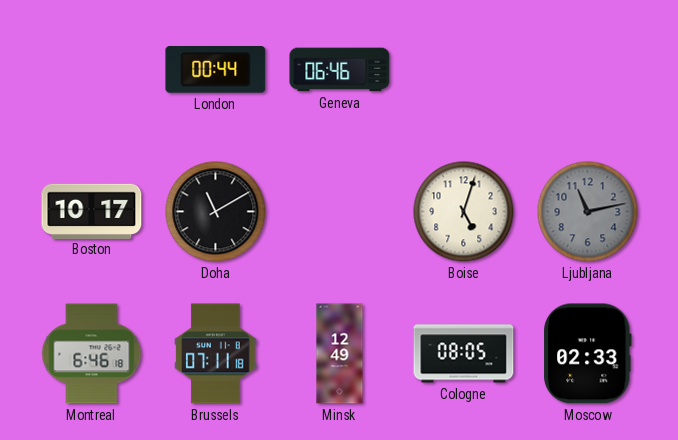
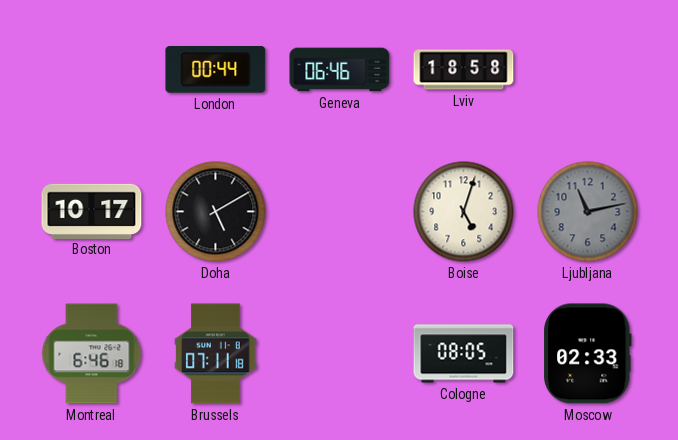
Lviv: none -> 18:58
Doha: 11:10 -> 5:10
Minsk: 12:49 -> none
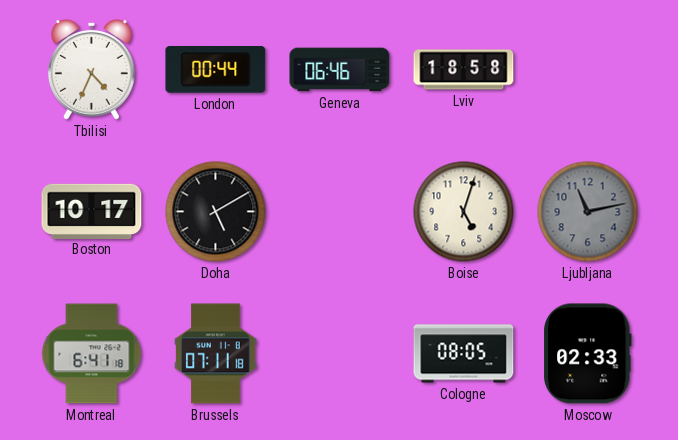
Tbilisi: none -> 4:34
Montreal: 6:46 -> 6:41
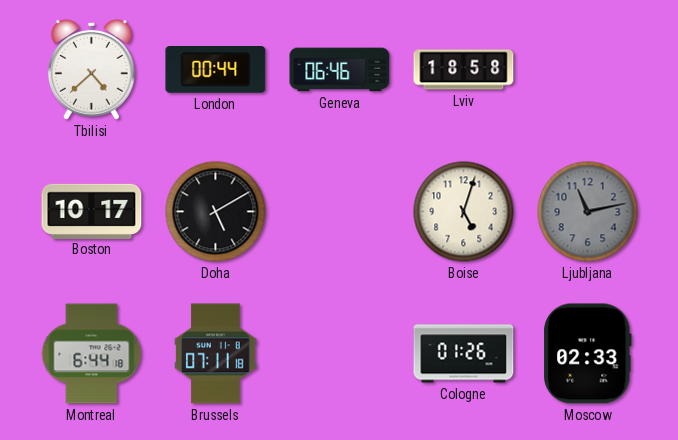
Tbilisi: 4:34 -> 4:38
Montreal: 6:41 -> 6:44
Cologne: 08:05 -> 01:26
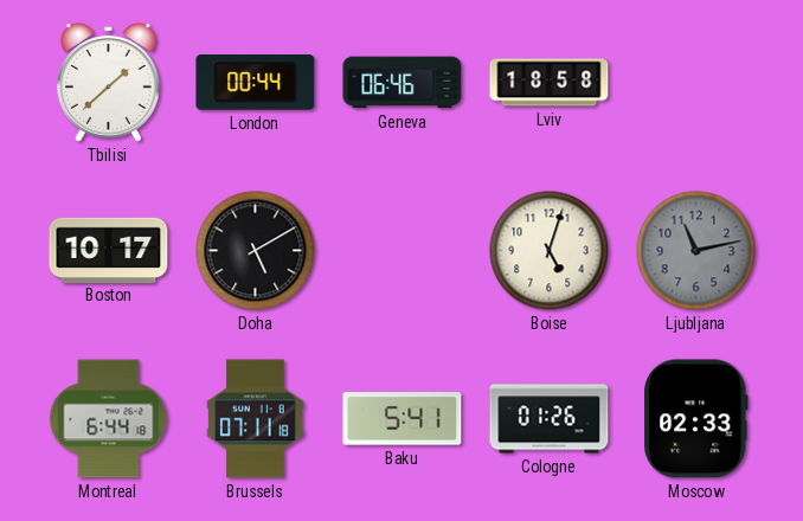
Tbilisi: 4:38 -> 1:38
Baku: none -> 5:41
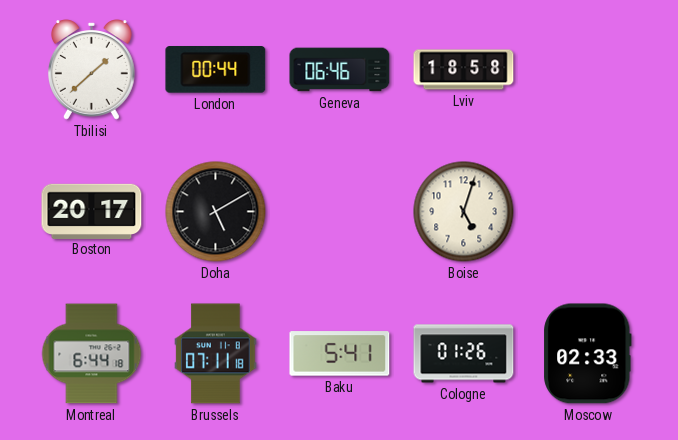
Boston: 10:17 -> 20:17
Ljubljana: 11:13 -> none
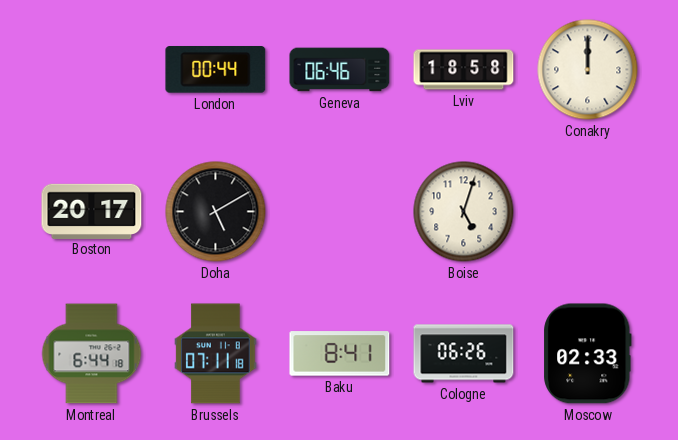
Tbilisi: 1:38 -> none
Conakry: none -> 12:00
Baku: 5:41 -> 8:41
Cologne: 01:26 -> 06:26
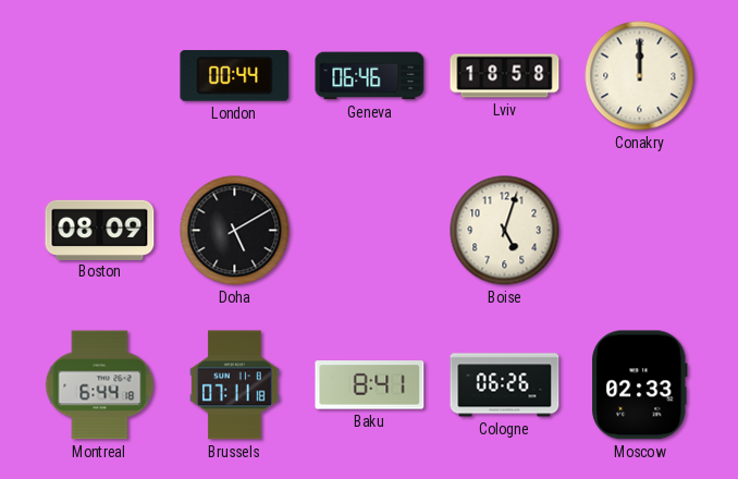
Boston: 20:17 -> 08:09
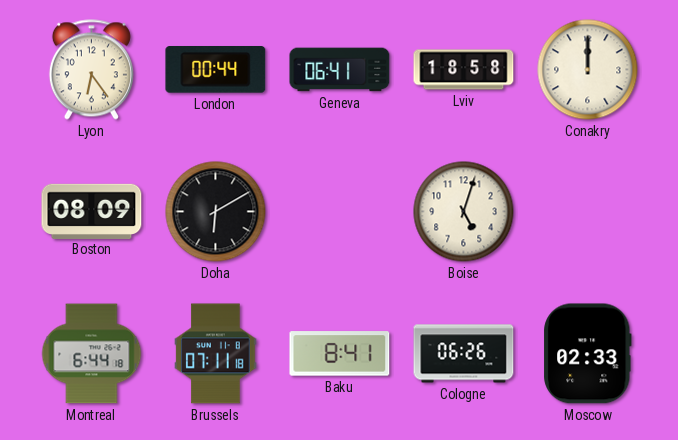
Lyon: none -> 6:24
Geneva: 06:46 -> 06:41
Doha: 5:10 -> 6:10
